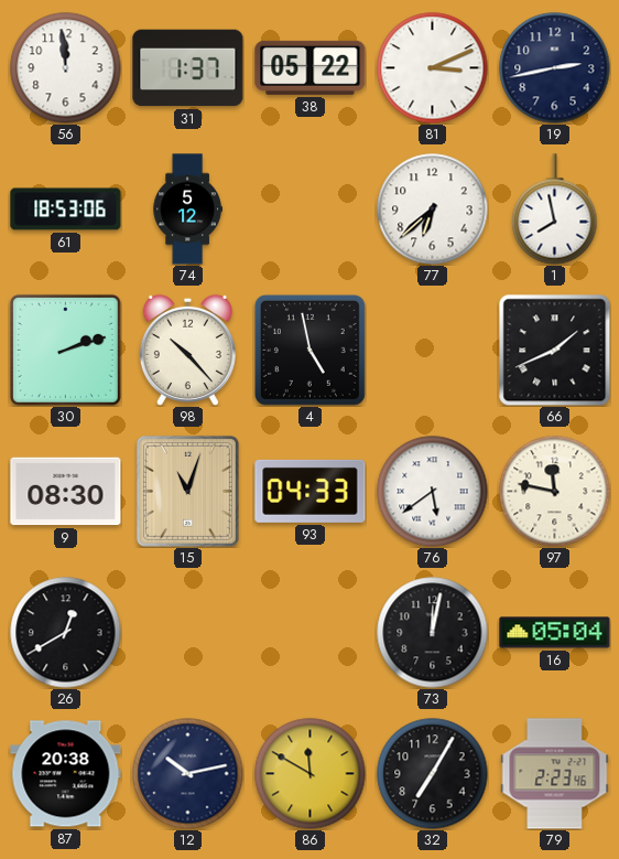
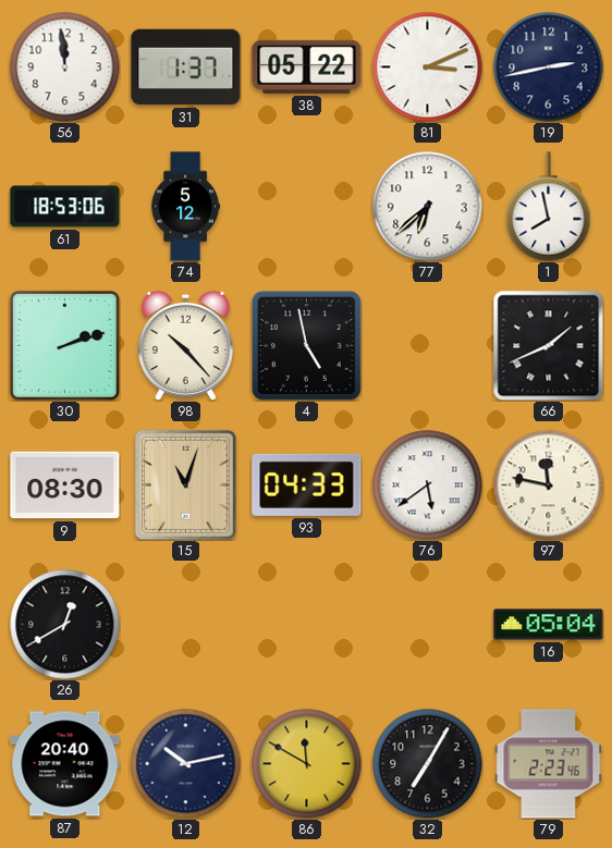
73: 12:02 -> none
87: 20:38 -> 20:40
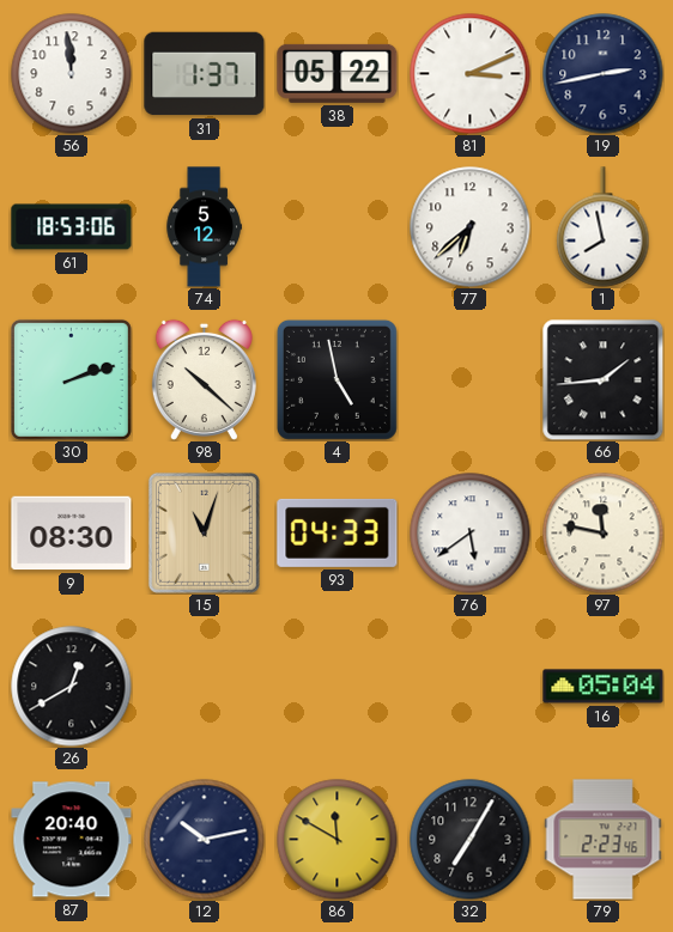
98: 10:23 -> 10:22
66: 1:41 -> 1:44
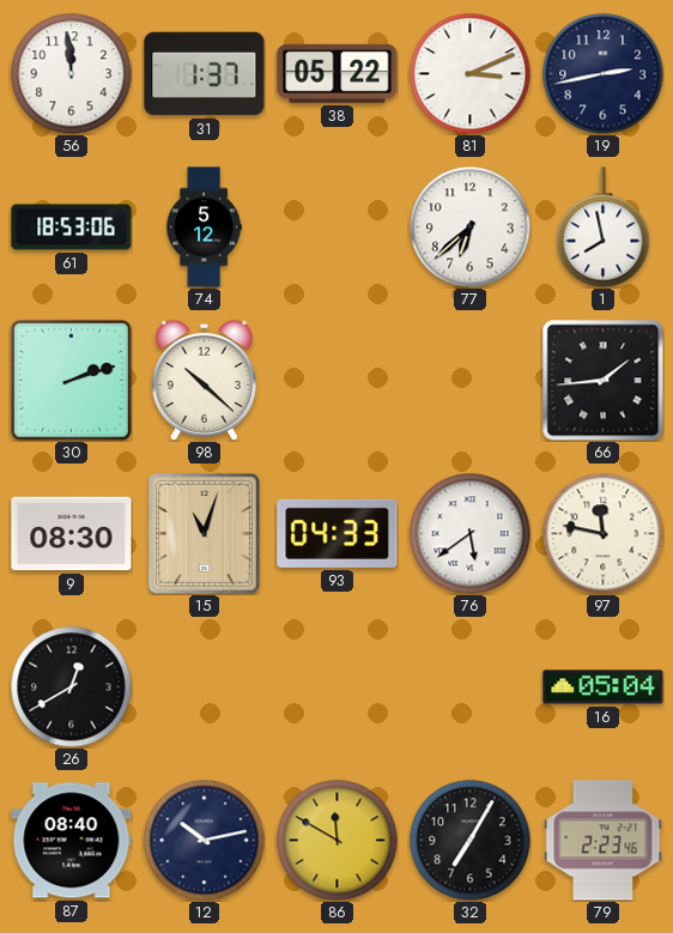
4: 4:58 -> none
87: 20:40 -> 08:40
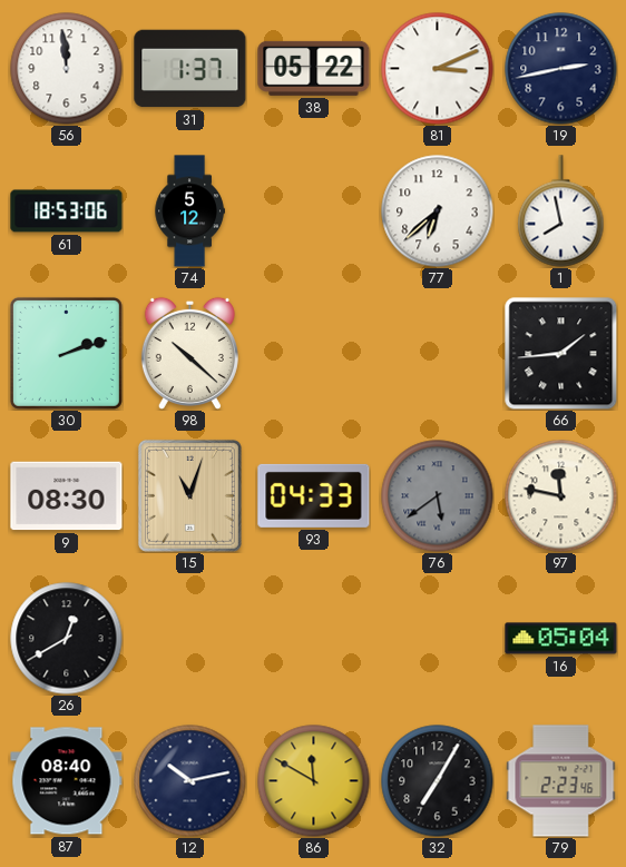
76 dial: white -> grey
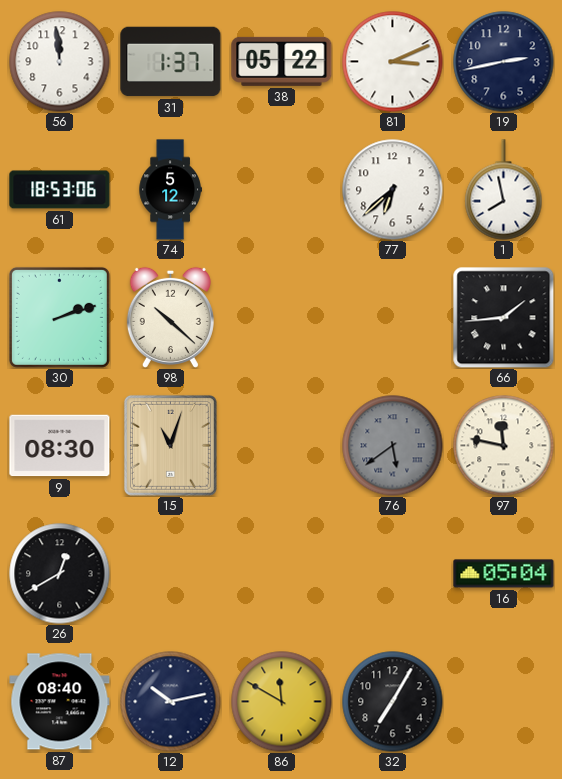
93: 04:33 -> none
79: 2:23 -> none
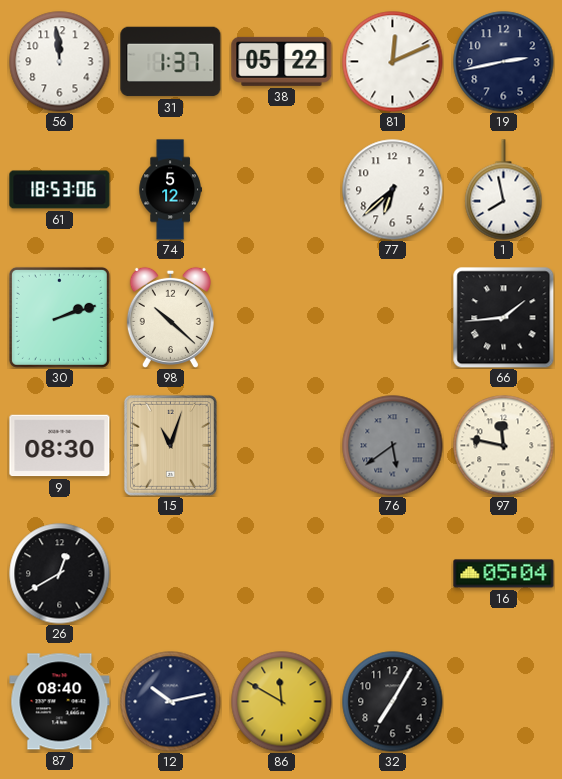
81: 3:11 -> 12:11
